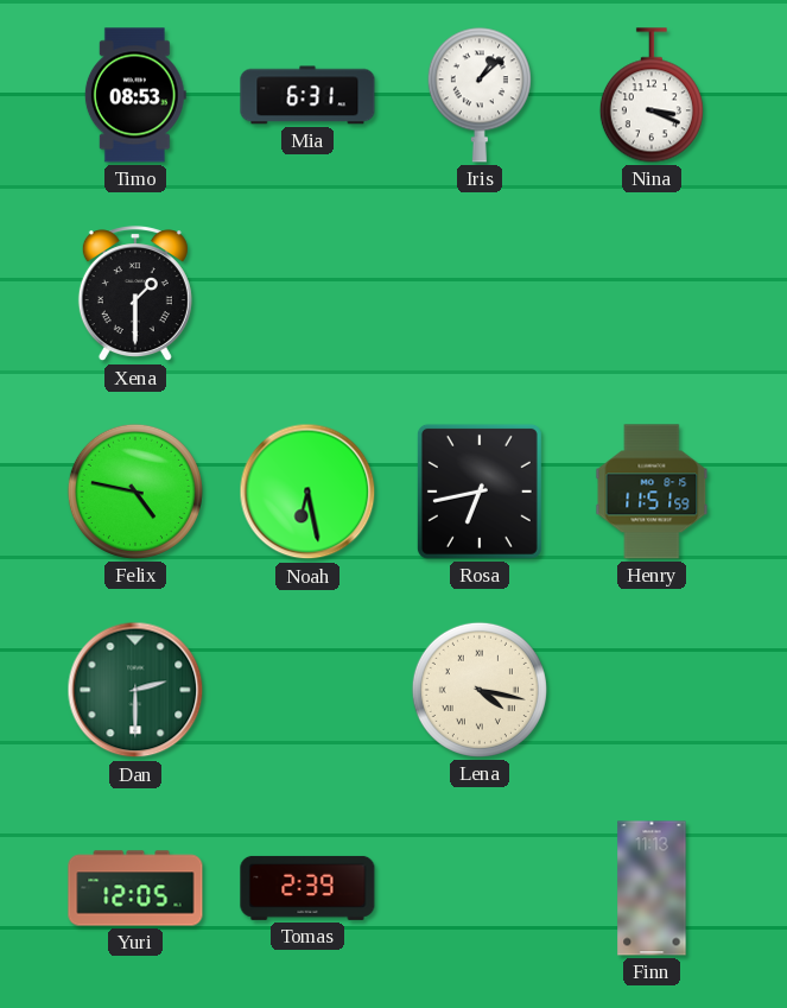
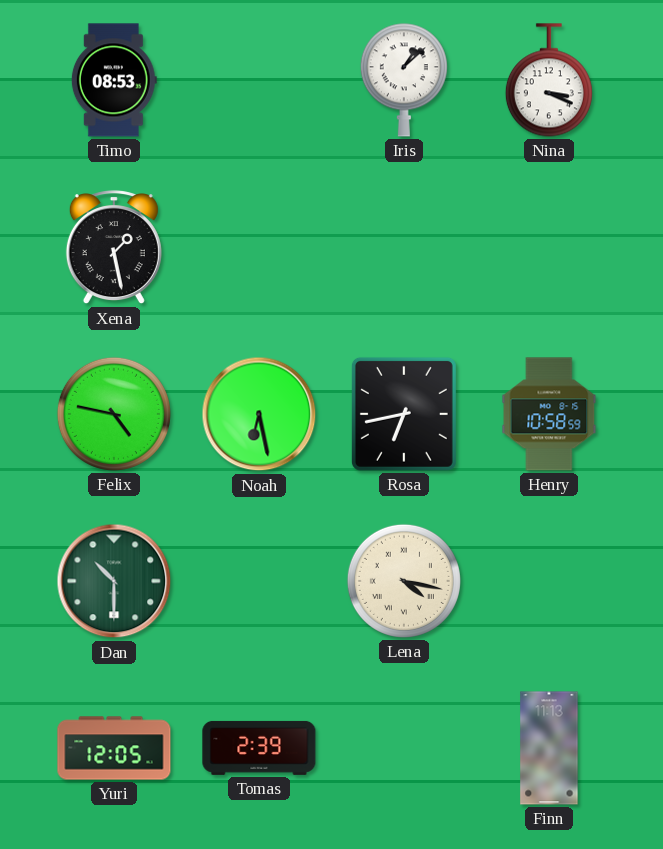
Mia: 6:31 -> none
Xena: 1:30 -> 1:28
Henry: 11:51 -> 10:58
Dan: 2:30 -> 10:30
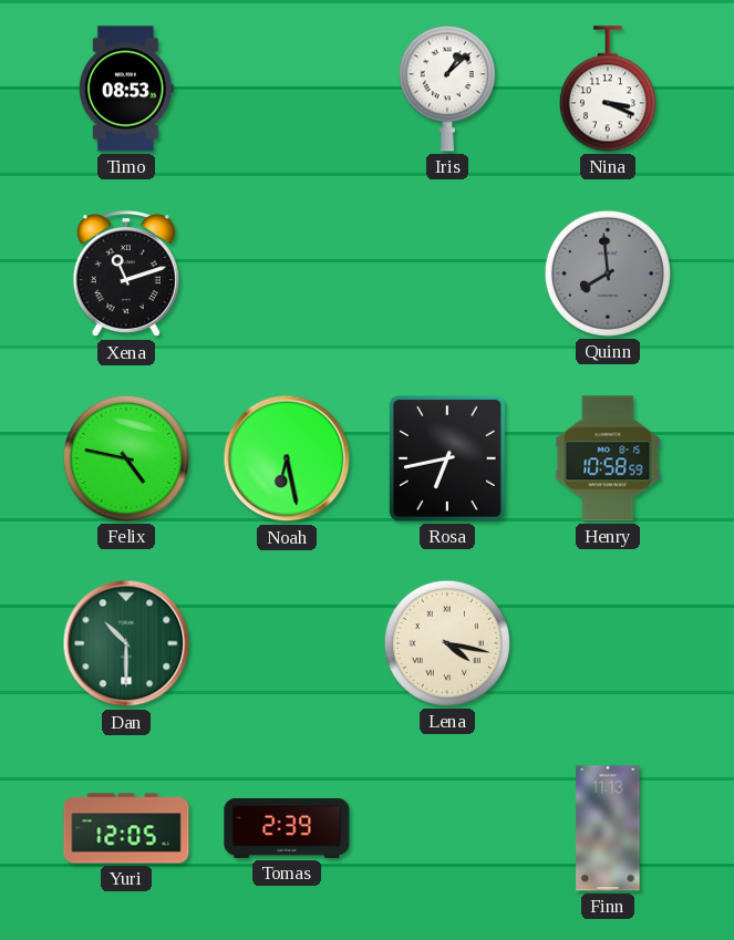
Xena: 1:28 -> 11:12
Quinn: none -> 7:59
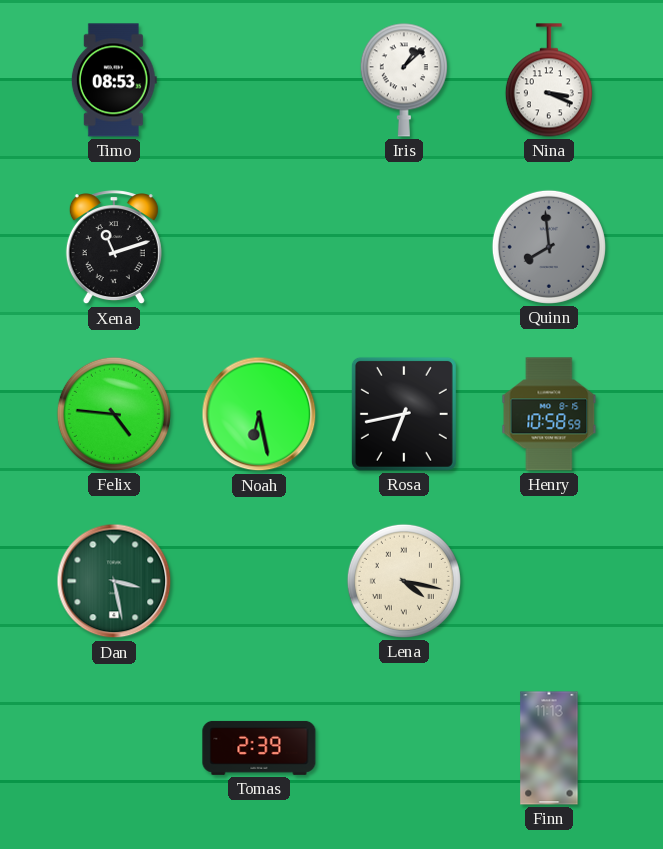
Felix: 4:47 -> 4:46
Dan: 10:30 -> 3:28
Yuri: 12:05 -> none
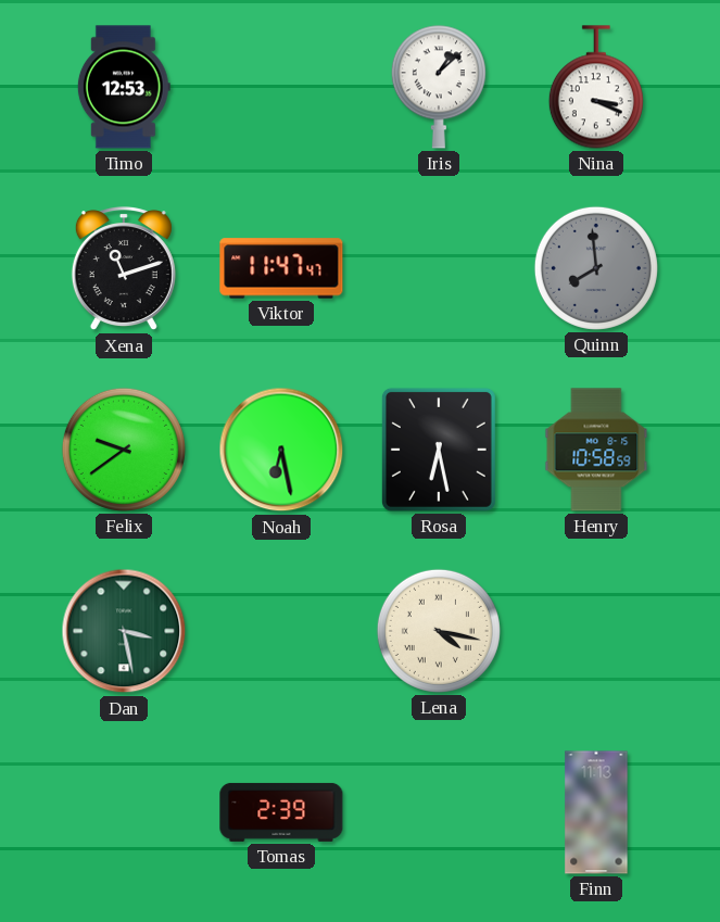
Timo: 08:53 -> 12:53
Viktor: none -> 11:47
Felix: 4:46 -> 9:39
Rosa: 6:43 -> 6:28
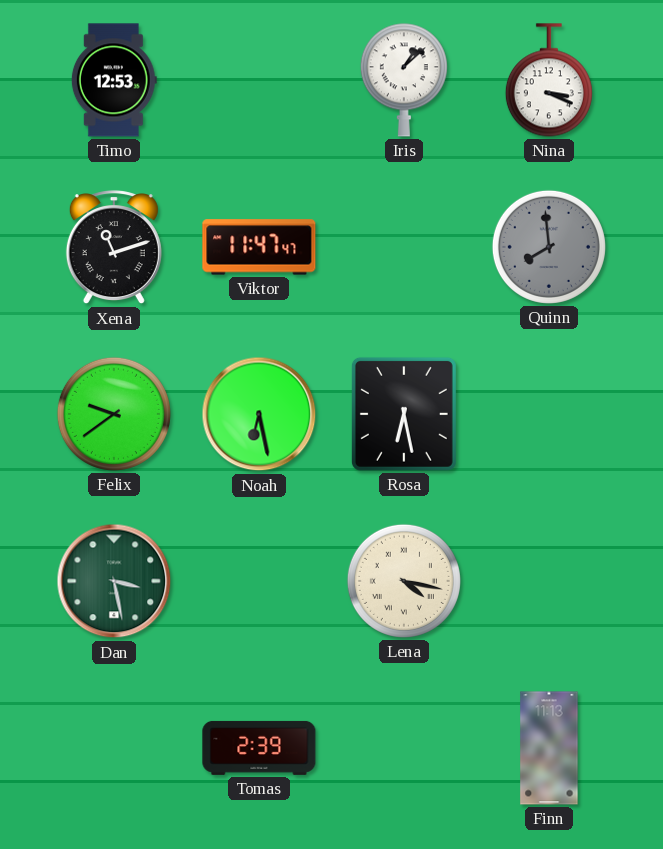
Henry: 10:58 -> none
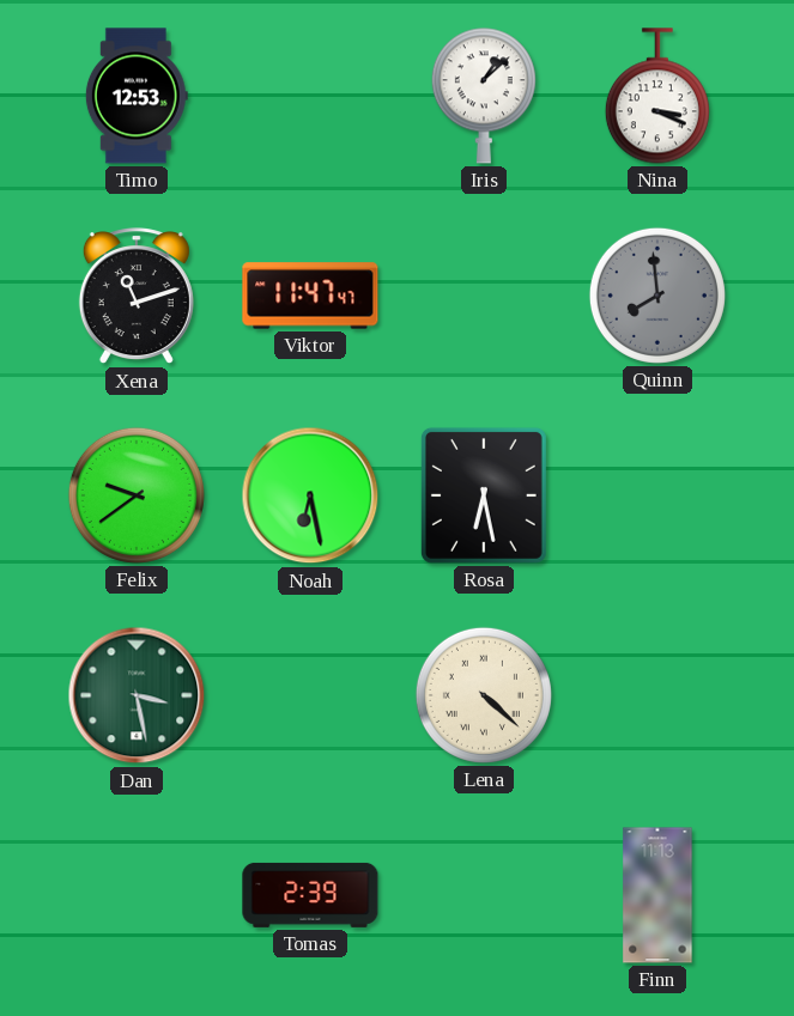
Lena: 4:17 -> 4:22
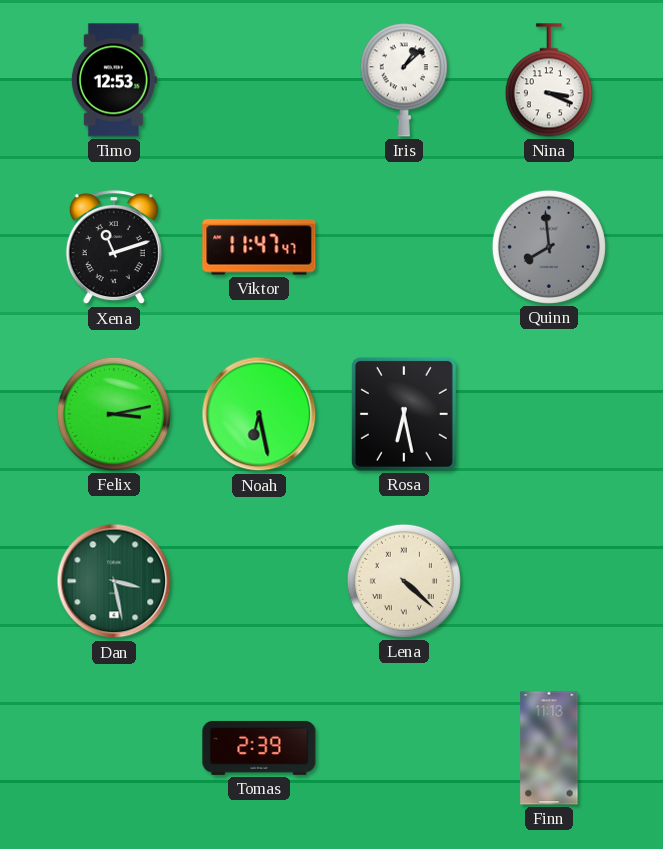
Felix: 9:39 -> 3:13
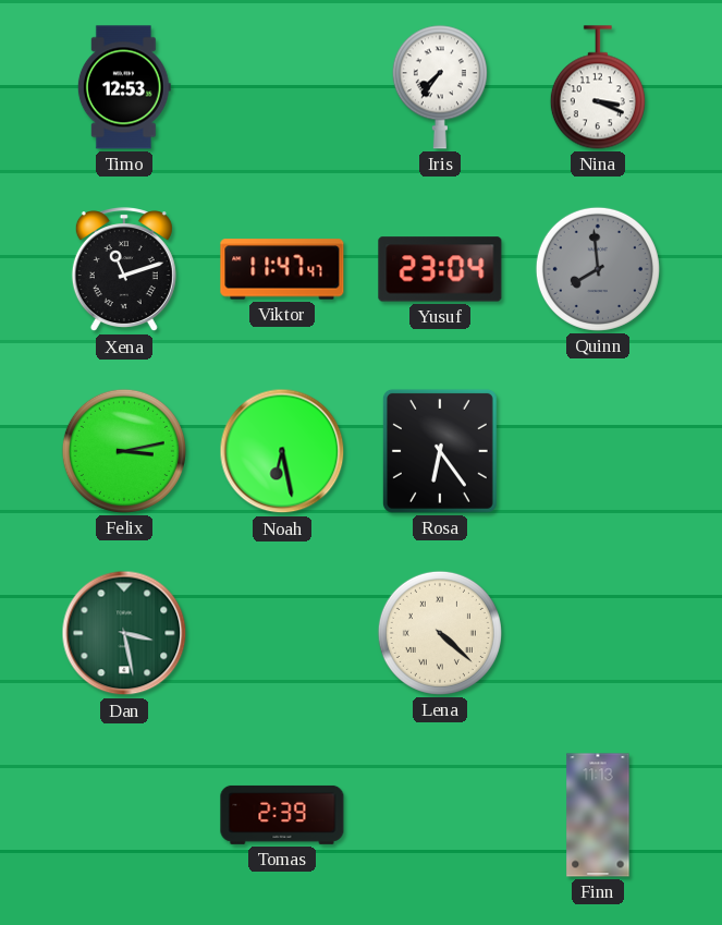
Iris: 1:08 -> 7:36
Yusuf: none -> 23:04
Rosa: 6:28 -> 6:24
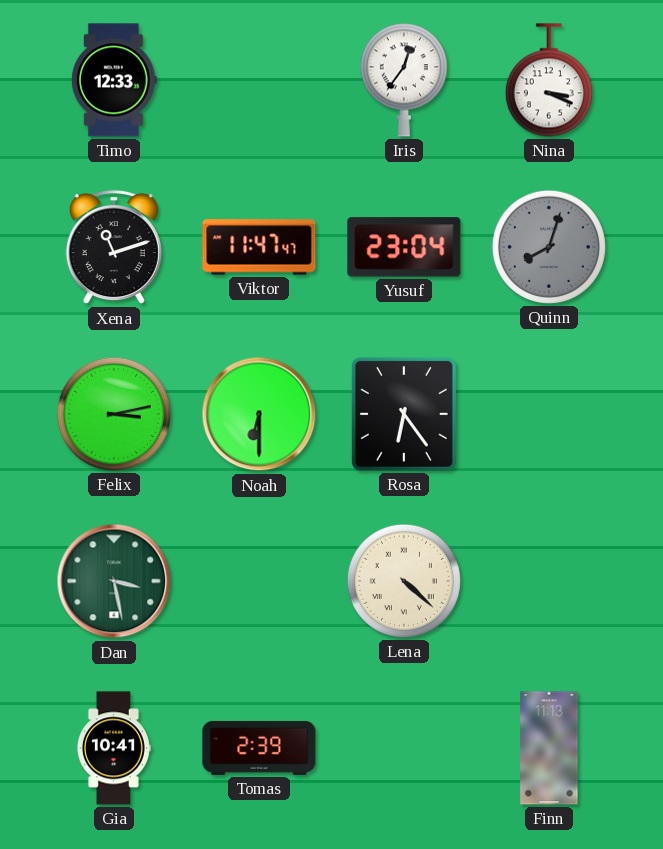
Timo: 12:53 -> 12:33
Iris: 7:36 -> 12:36
Quinn: 7:59 -> 8:03
Noah: 6:28 -> 6:30
Gia: none -> 10:41
